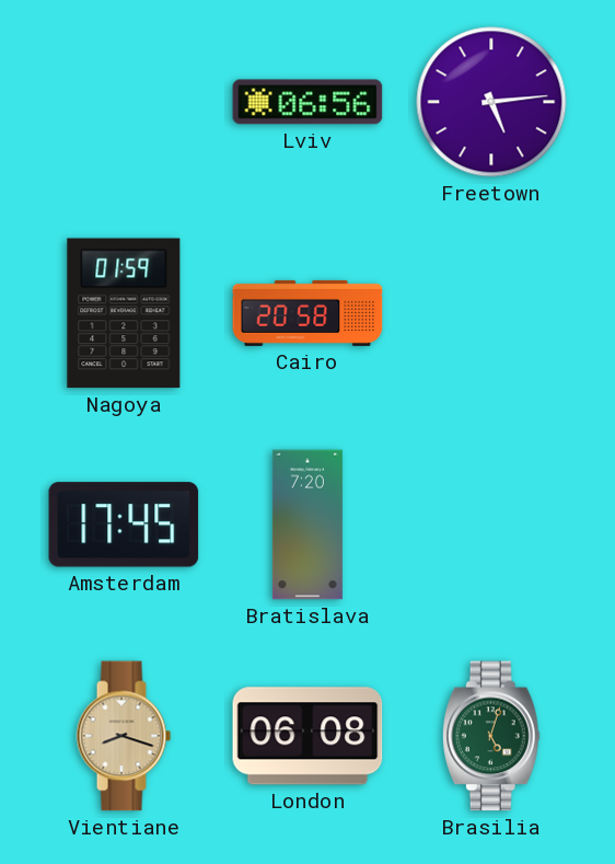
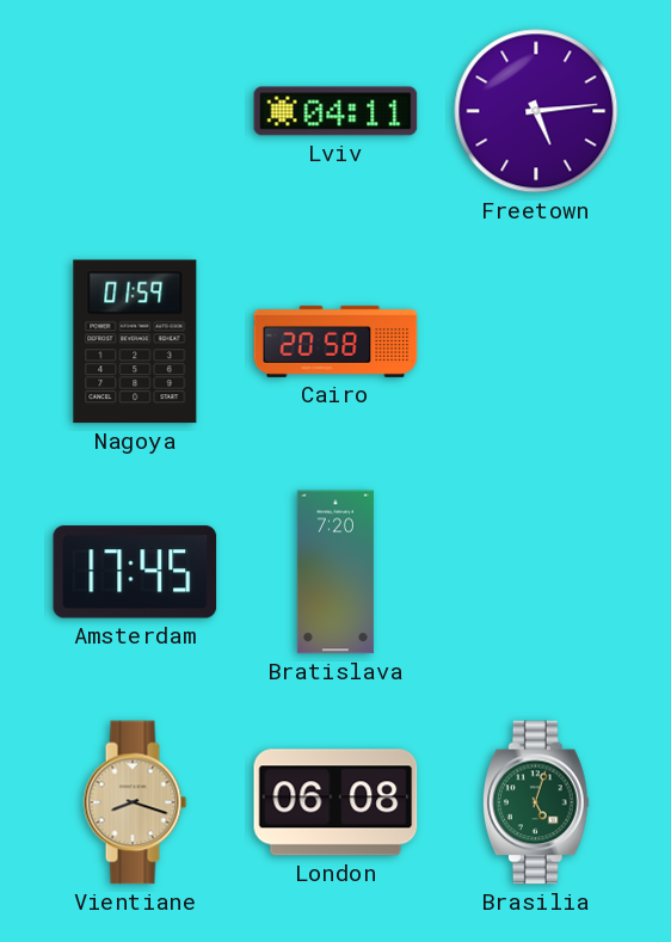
Lviv: 06:56 -> 04:11
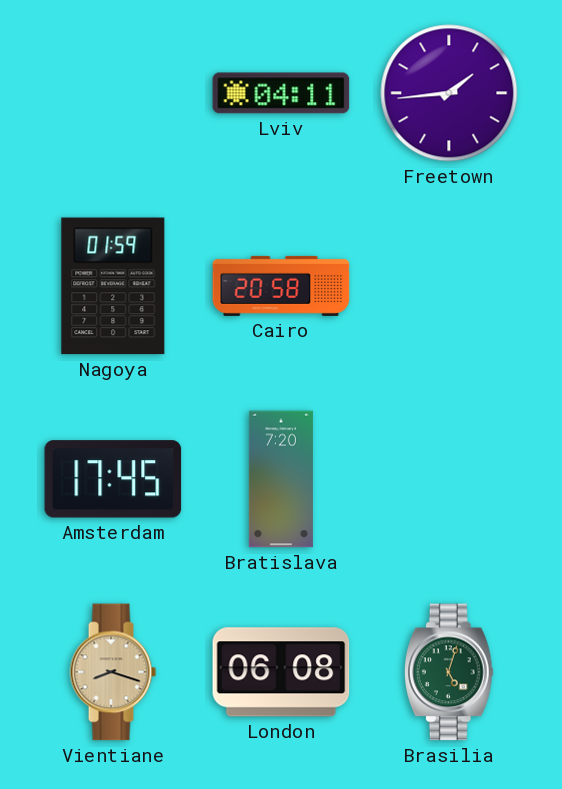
Freetown: 5:14 -> 1:44
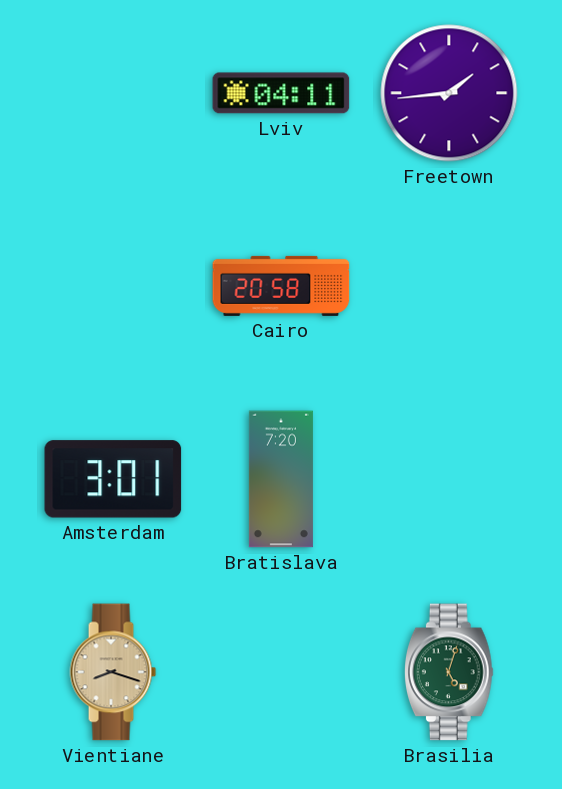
Nagoya: 01:59 -> none
Amsterdam: 17:45 -> 3:01
London: 06:08 -> none
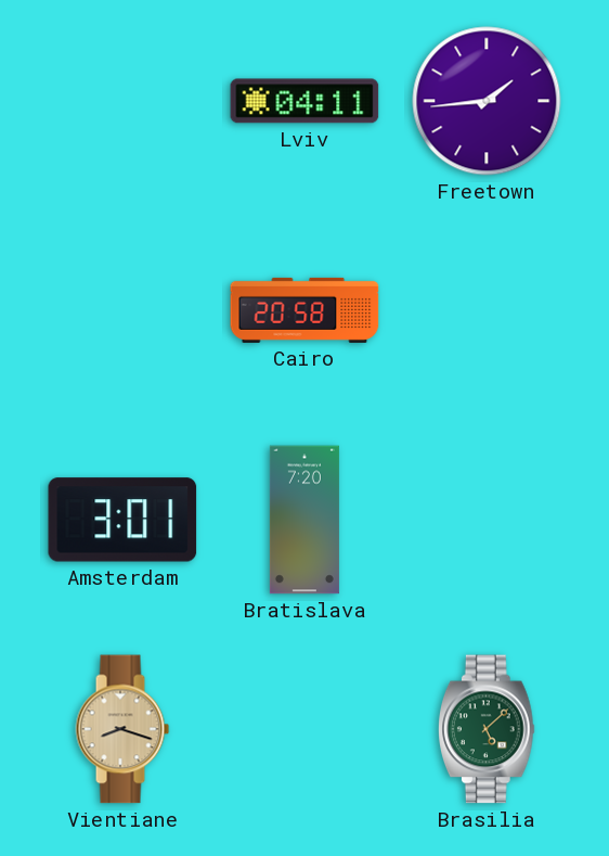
Brasilia: 5:03 -> 5:08
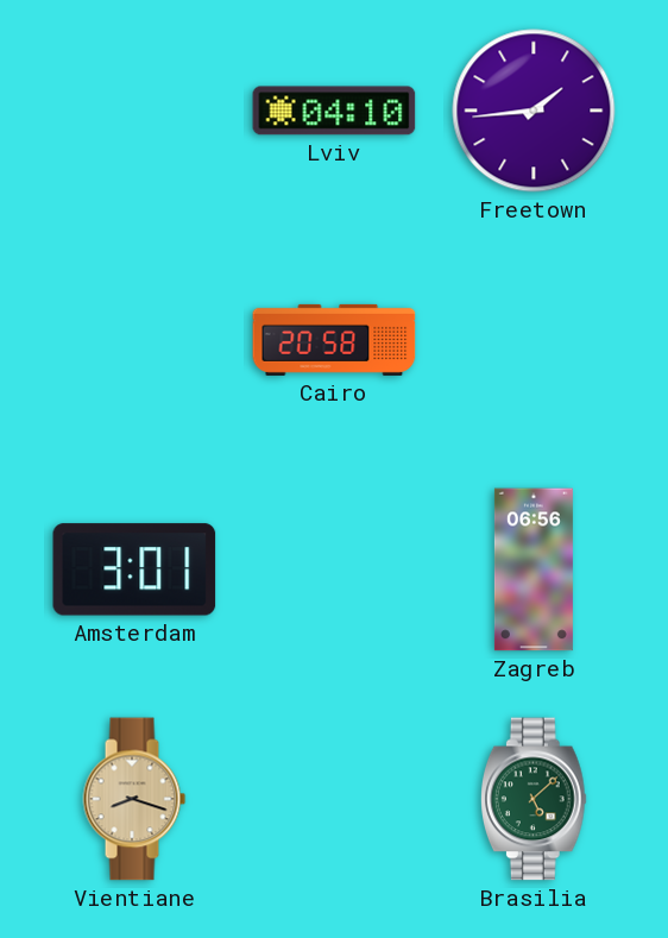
Lviv: 04:11 -> 04:10
Bratislava: 7:20 -> none
Zagreb: none -> 06:56
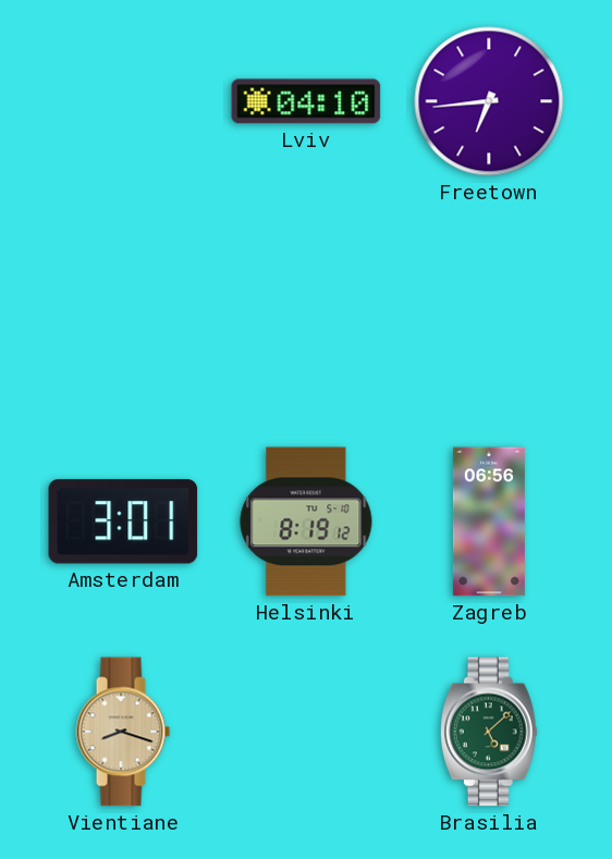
Freetown: 1:44 -> 6:44
Cairo: 20:58 -> none
Helsinki: none -> 8:19
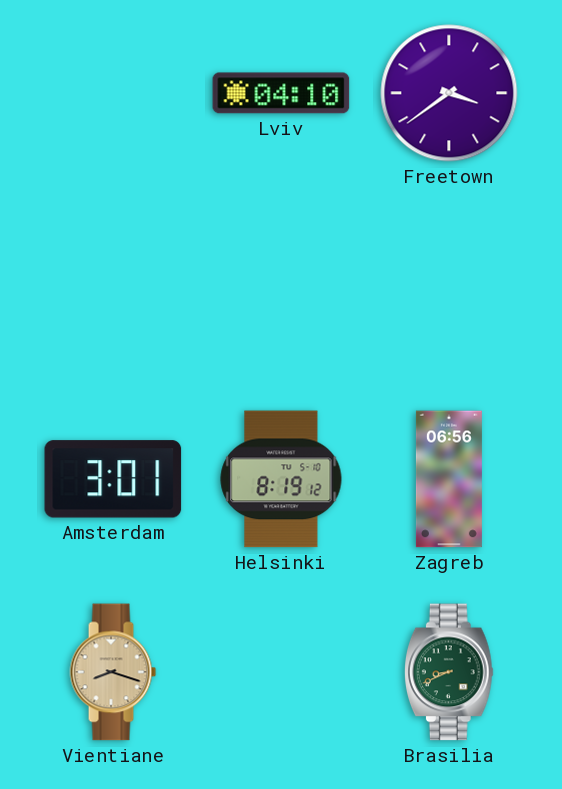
Freetown: 6:44 -> 3:39
Brasilia: 5:08 -> 8:41
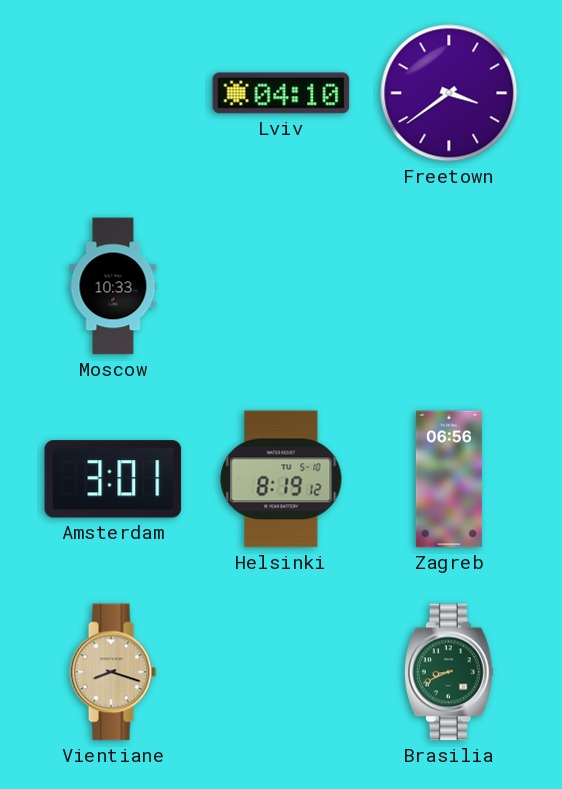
Moscow: none -> 10:33
